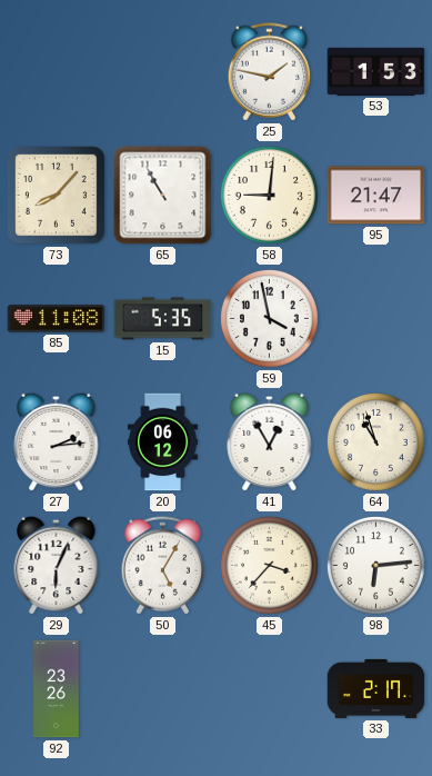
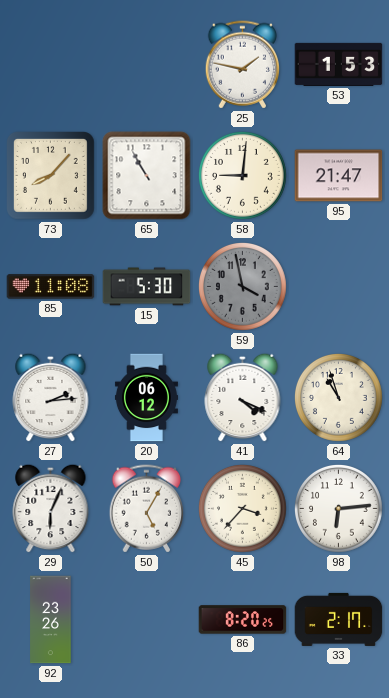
15: 5:35 -> 5:30
59 dial: white -> grey
41: 12:55 -> 4:19
86: none -> 8:20
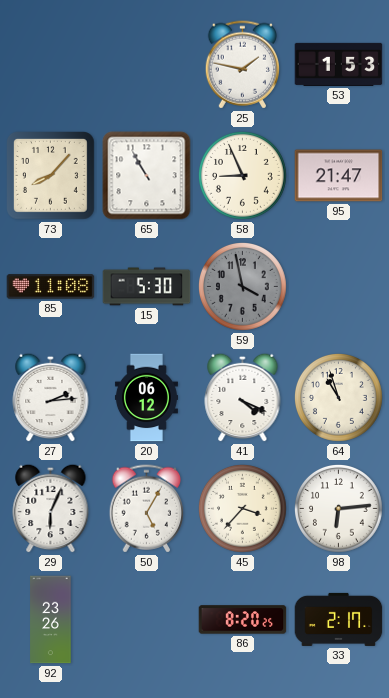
58: 9:01 -> 8:56
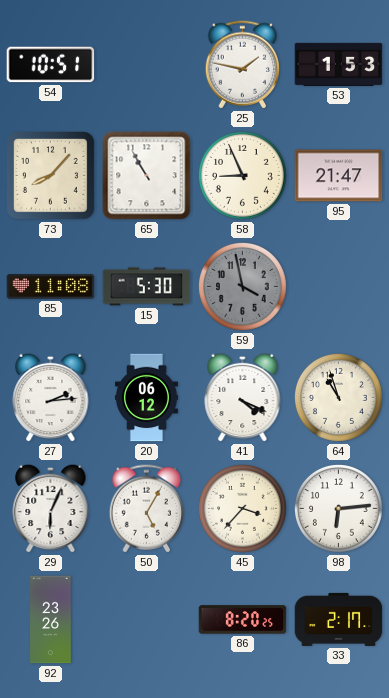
54: none -> 10:51
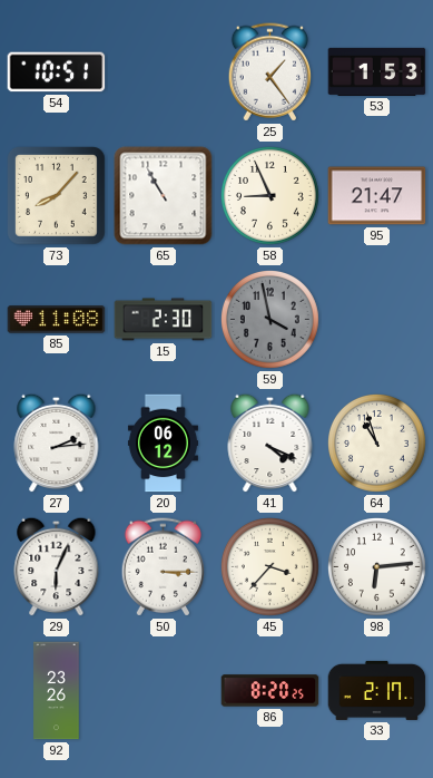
25: 1:47 -> 1:24
15: 5:30 -> 2:30
50: 5:05 -> 3:15
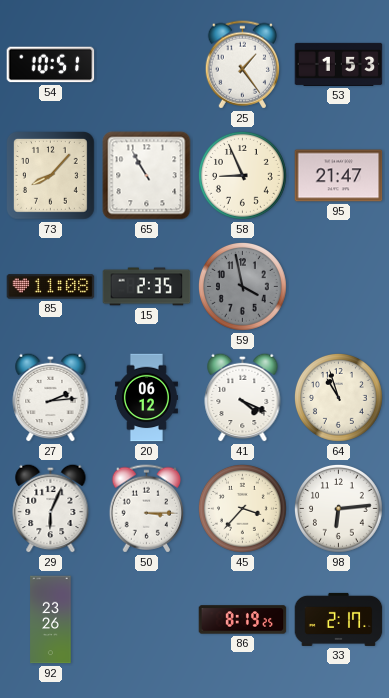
15: 2:30 -> 2:35
86: 8:20 -> 8:19
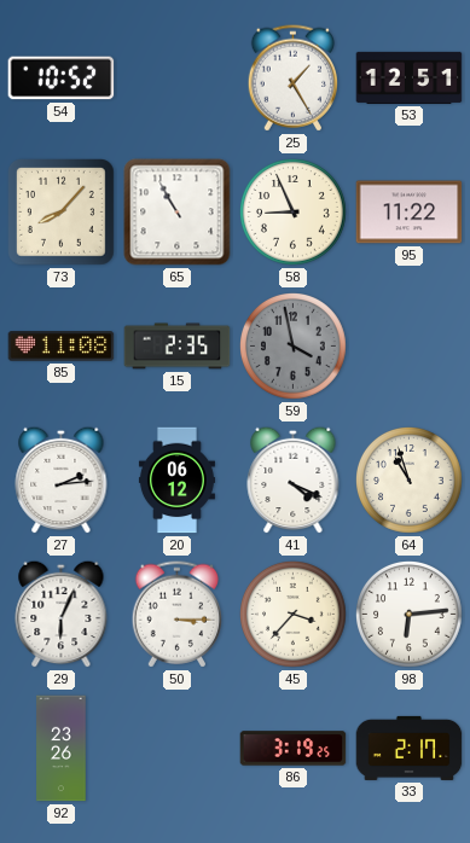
54: 10:51 -> 10:52
25: 1:24 -> 1:25
53: 1:53 -> 12:51
95: 21:47 -> 11:22
86: 8:19 -> 3:19
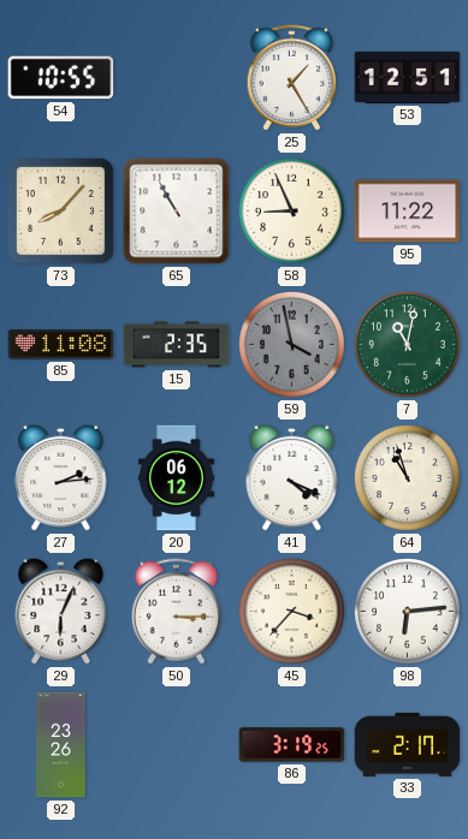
54: 10:52 -> 10:55
7: none -> 11:02
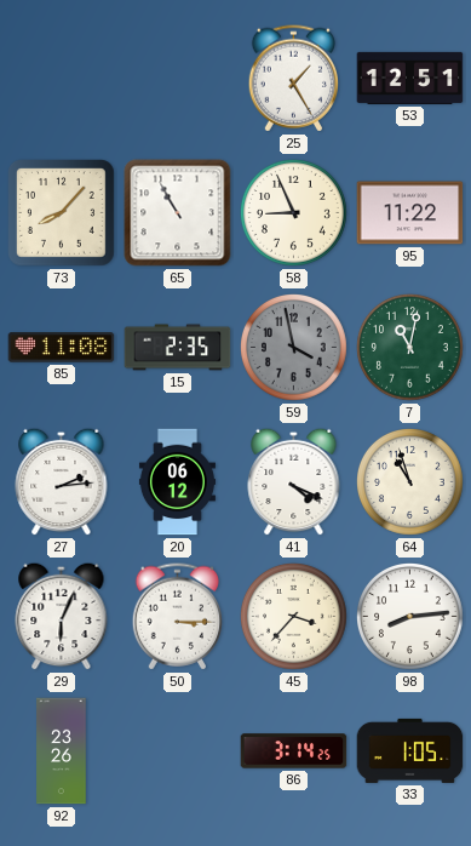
54: 10:55 -> none
98: 6:14 -> 8:14
86: 3:19 -> 3:14
33: 2:17 -> 1:05
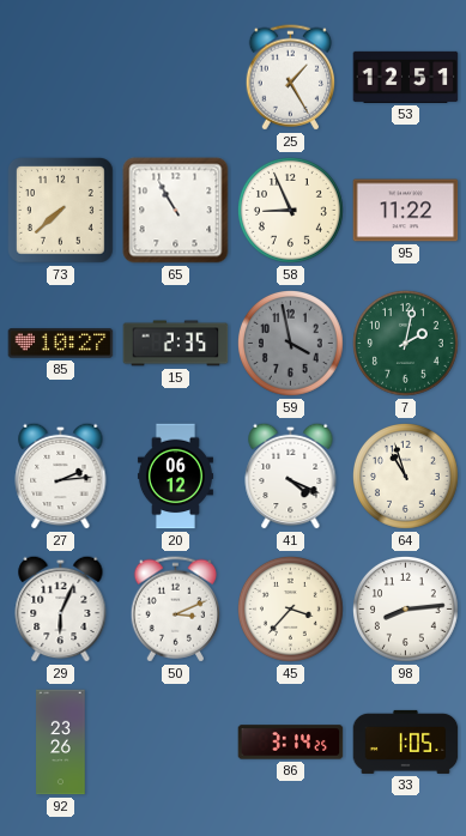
73: 8:07 -> 7:38
85: 11:08 -> 10:27
7: 11:02 -> 2:02
50: 3:15 -> 3:11
